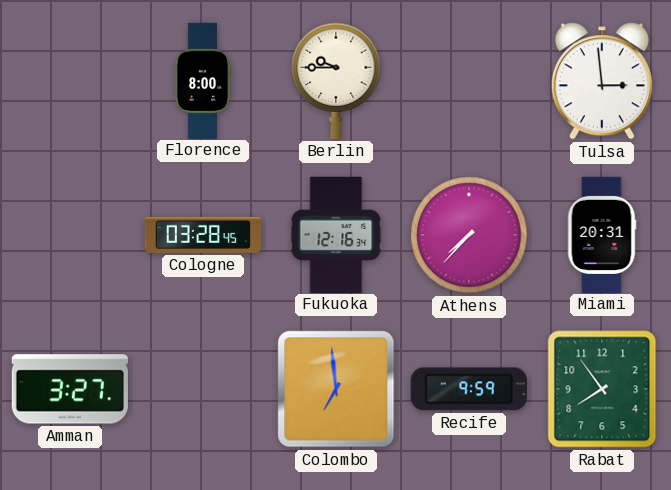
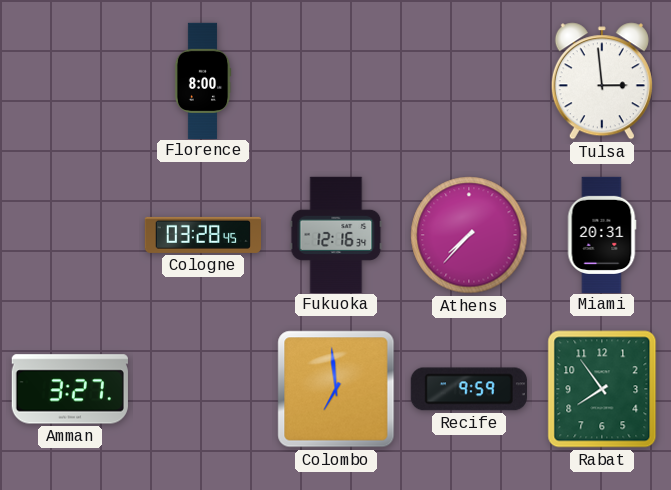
Berlin: 9:45 -> none
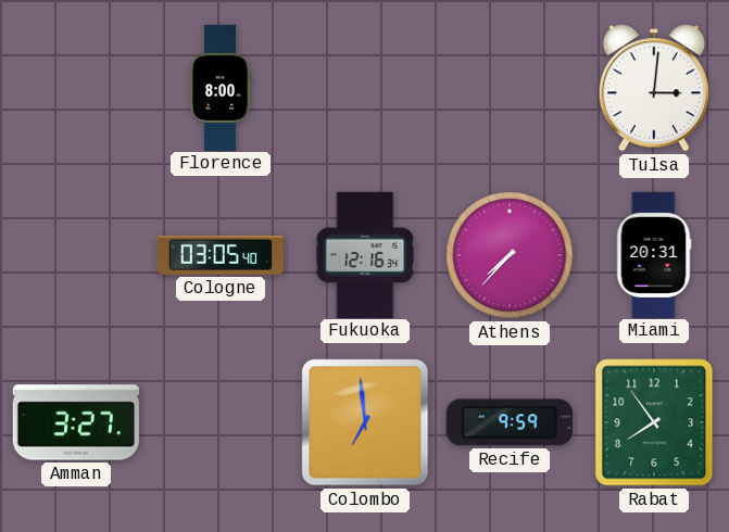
Tulsa: 2:59 -> 3:01
Cologne: 03:28 -> 03:05
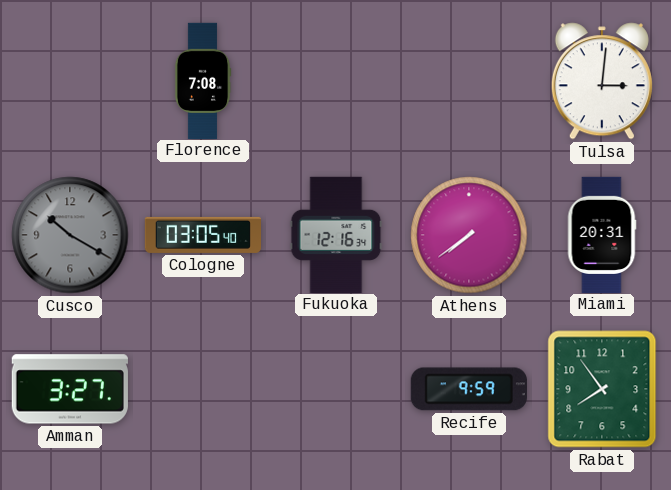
Florence: 8:00 -> 7:08
Cusco: none -> 10:20
Athens: 7:37 -> 7:39
Colombo: 6:59 -> none
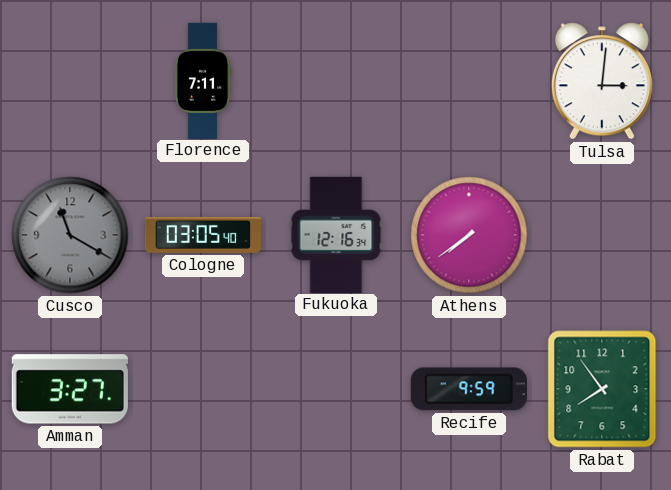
Florence: 7:08 -> 7:11
Cusco: 10:20 -> 11:20
Miami: 20:31 -> none
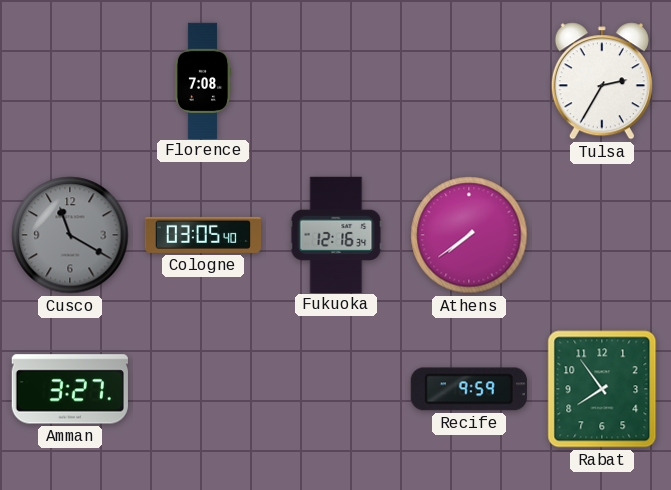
Florence: 7:11 -> 7:08
Tulsa: 3:01 -> 2:35
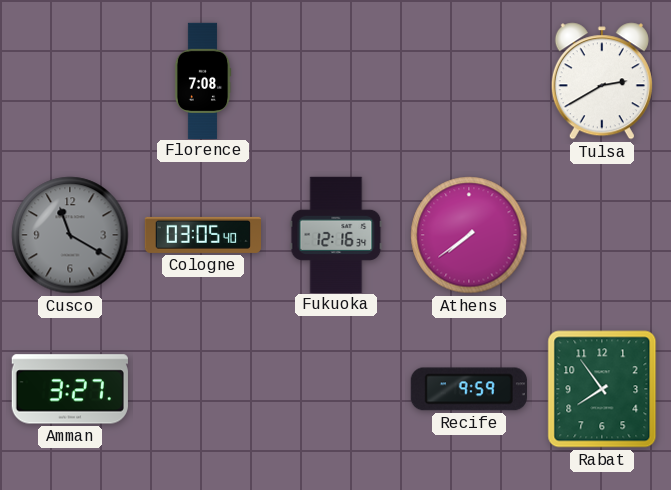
Tulsa: 2:35 -> 2:40
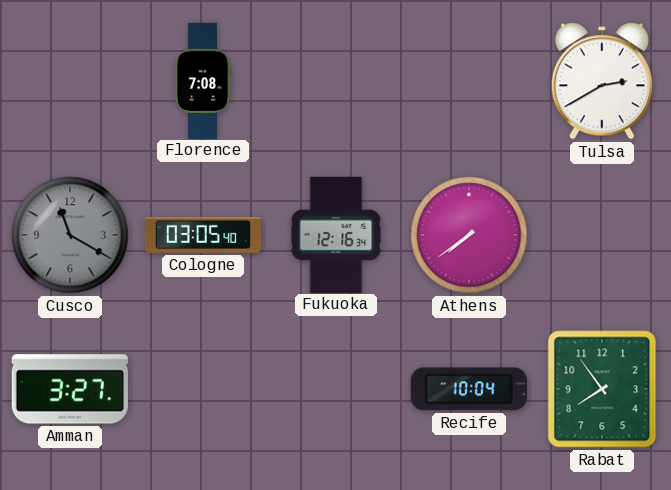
Recife: 9:59 -> 10:04
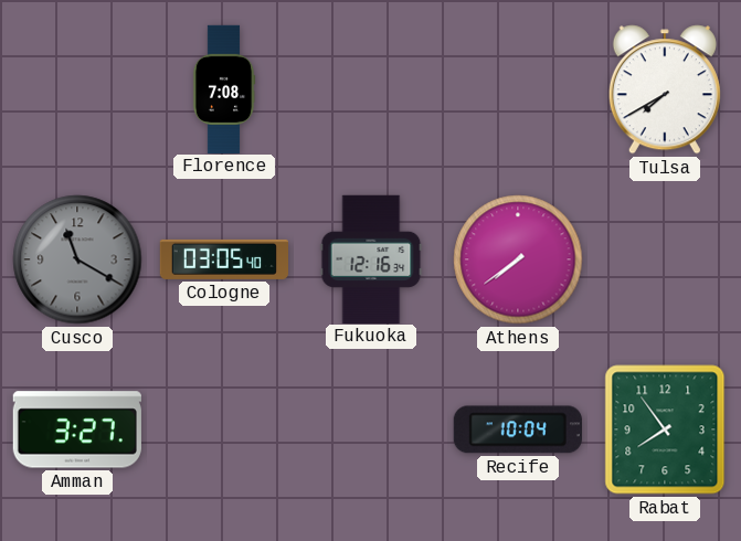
Tulsa: 2:40 -> 7:40
